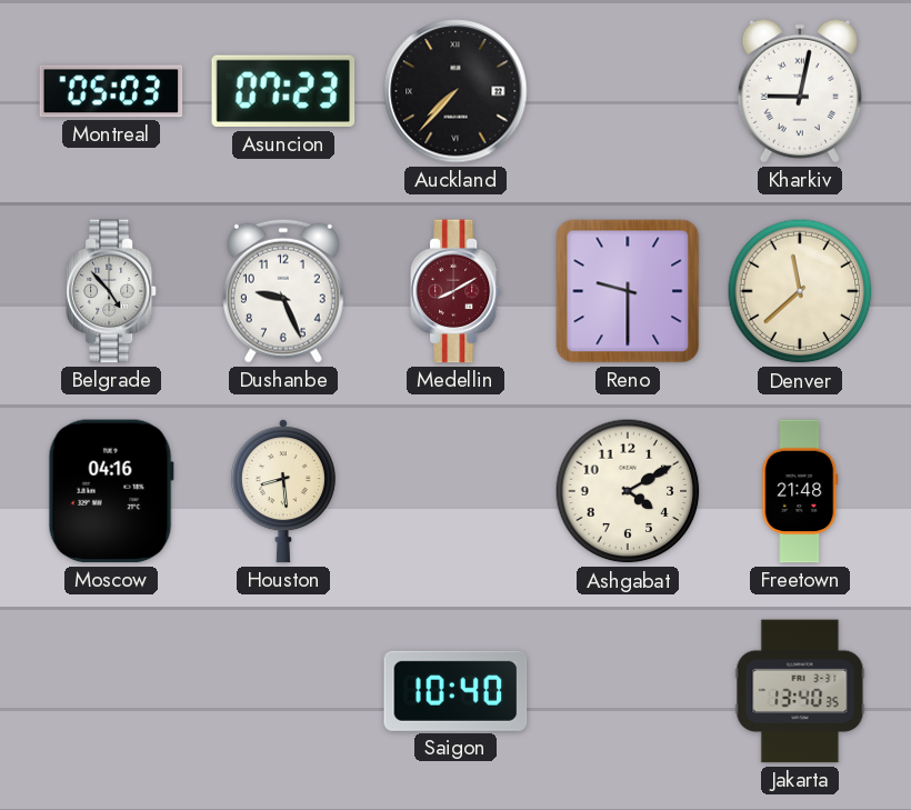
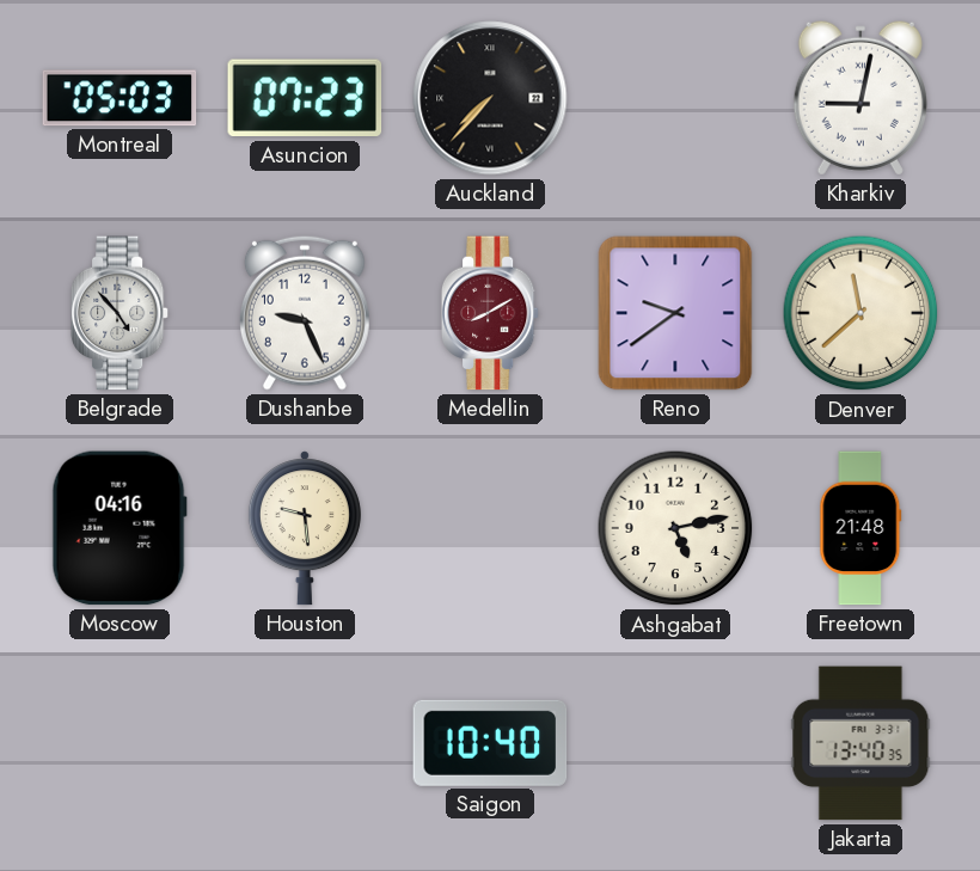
Reno: 9:30 -> 9:39
Houston: 8:29 -> 9:29
Ashgabat: 4:10 -> 5:13
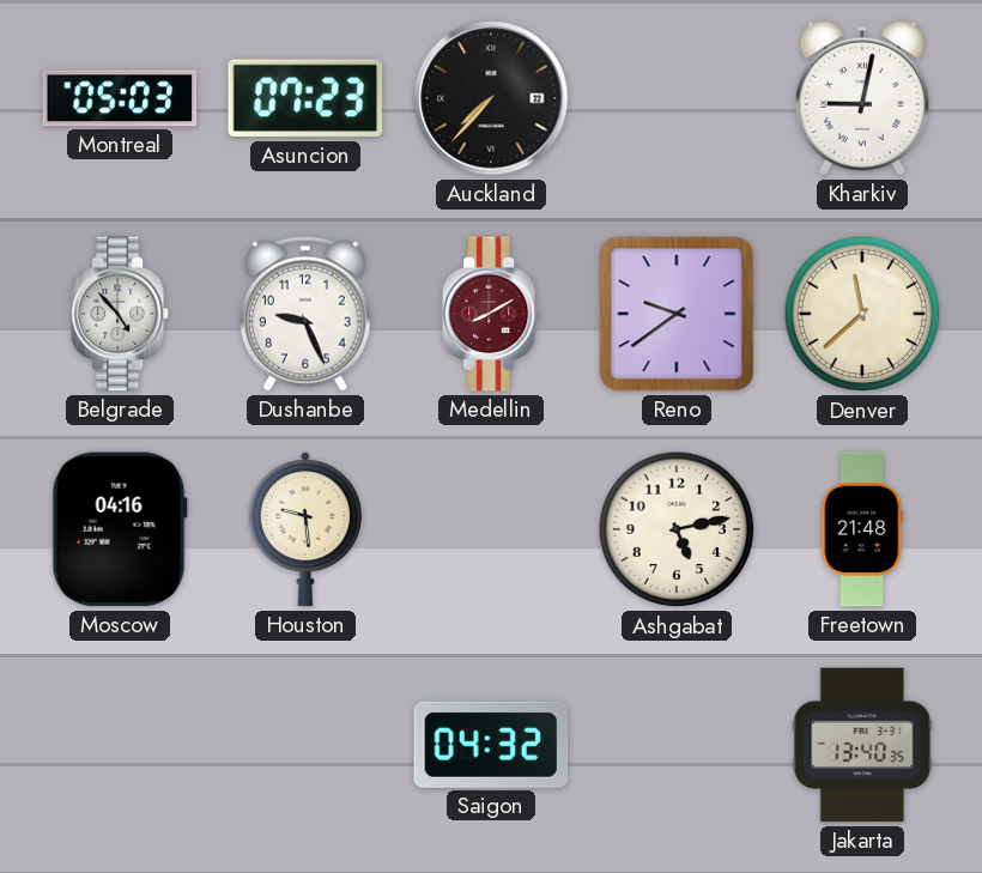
Saigon: 10:40 -> 04:32
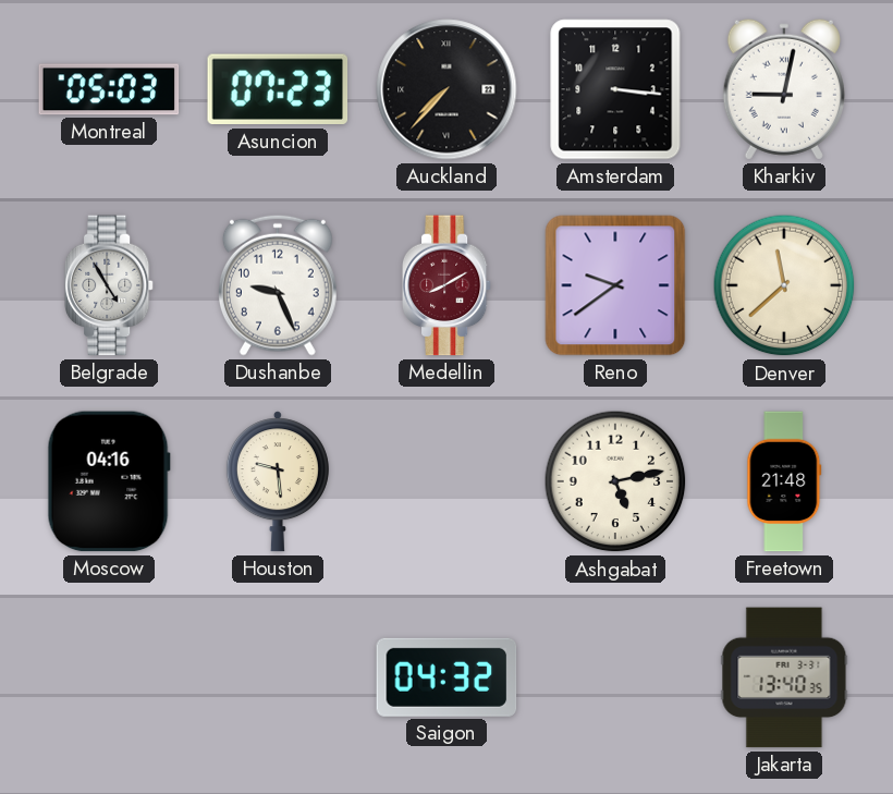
Amsterdam: none -> 3:16
Belgrade: 4:53 -> 4:55
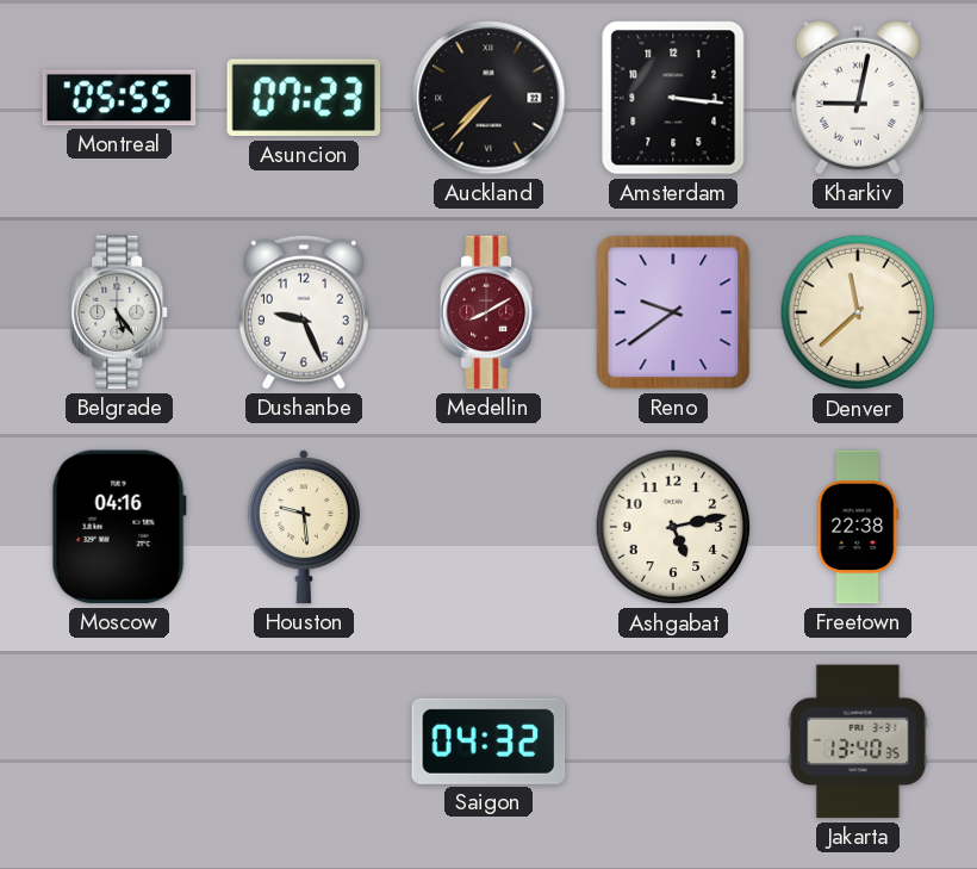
Montreal: 05:03 -> 05:55
Belgrade: 4:55 -> 5:24
Freetown: 21:48 -> 22:38
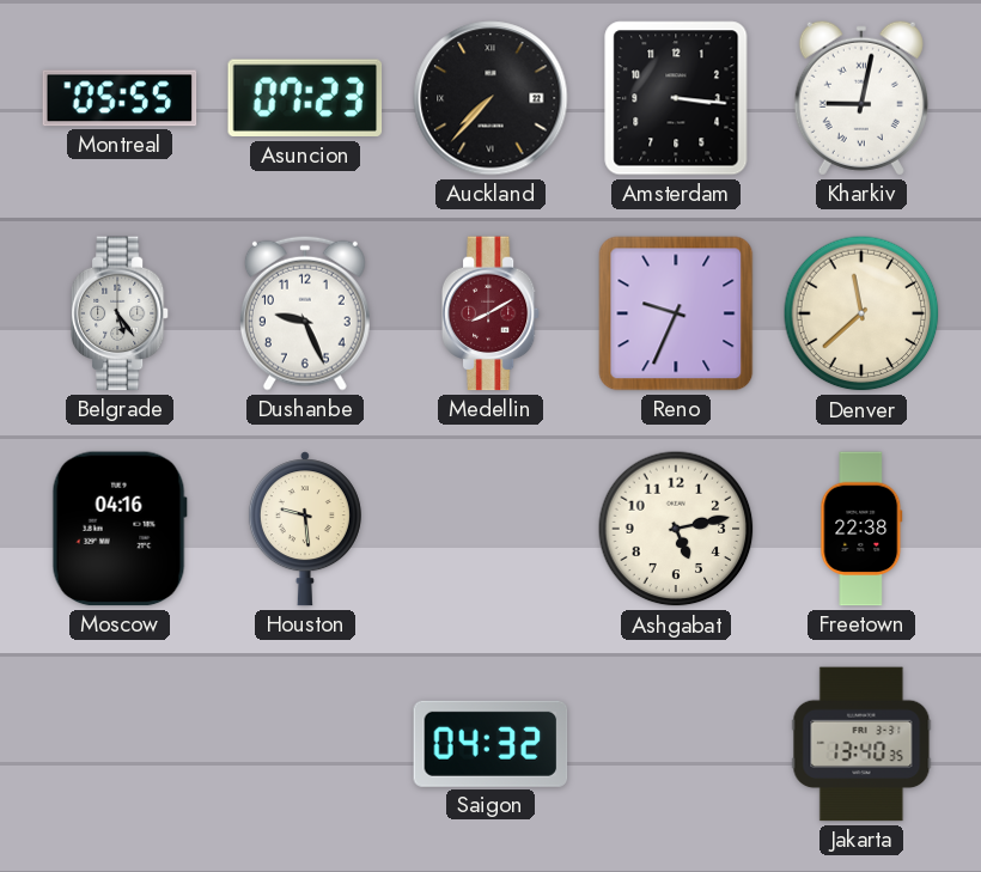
Reno: 9:39 -> 9:34
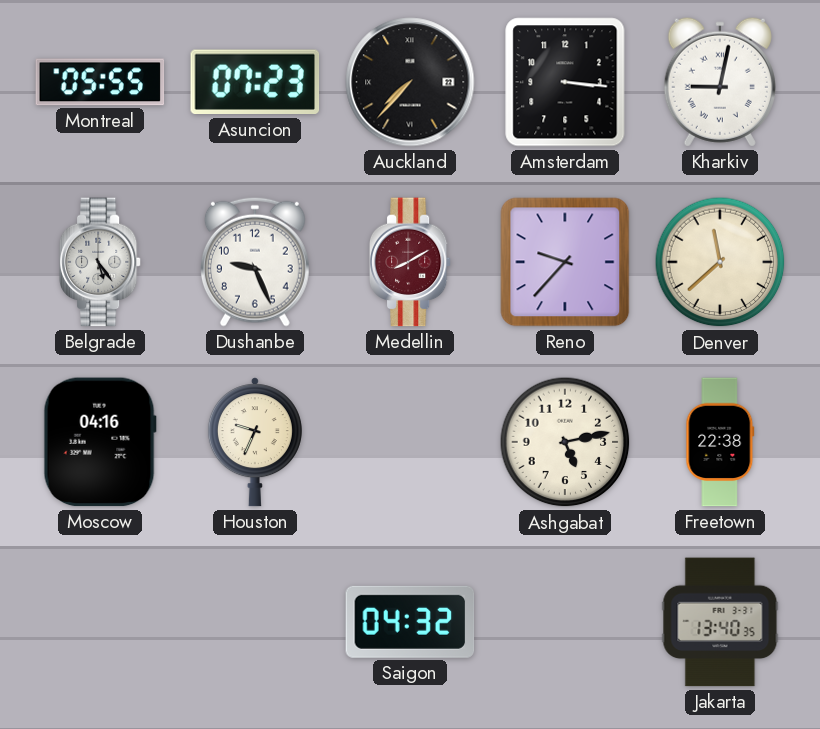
Reno: 9:34 -> 9:37
Houston: 9:29 -> 9:34
